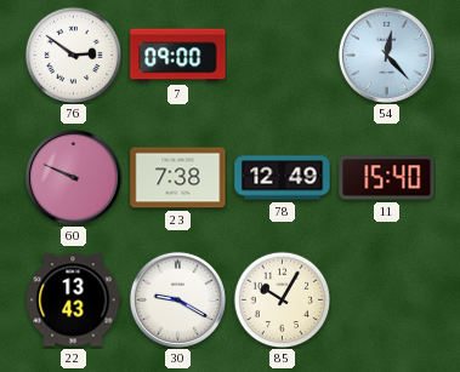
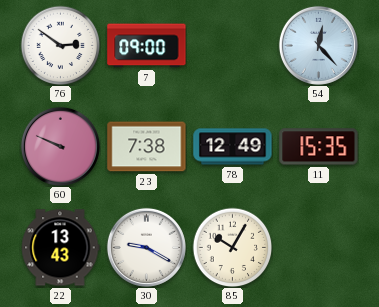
11: 15:40 -> 15:35
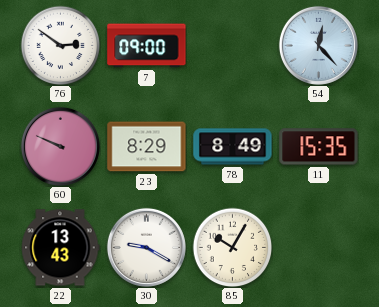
23: 7:38 -> 8:29
78: 12:49 -> 8:49
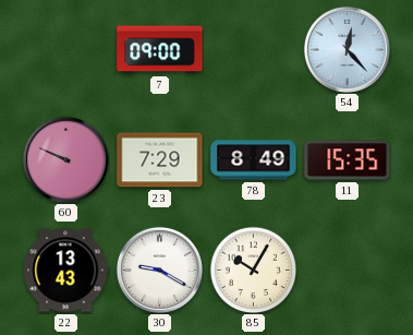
76: 2:51 -> none
23: 8:29 -> 7:29
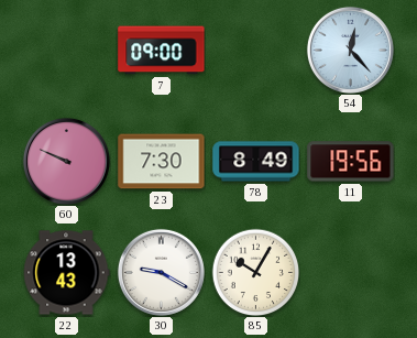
23: 7:29 -> 7:30
11: 15:35 -> 19:56
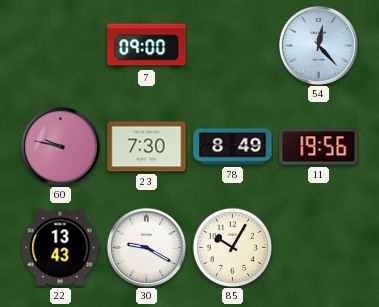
60: 9:49 -> 9:47
